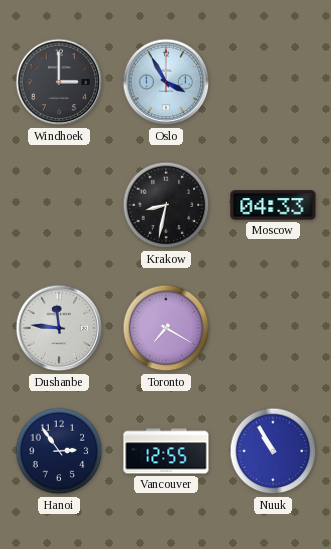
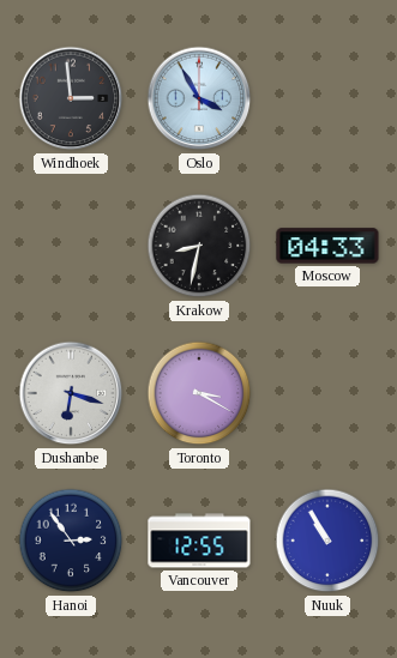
Windhoek: 3:00 -> 2:59
Dushanbe: 11:46 -> 6:18
Toronto: 7:20 -> 3:20
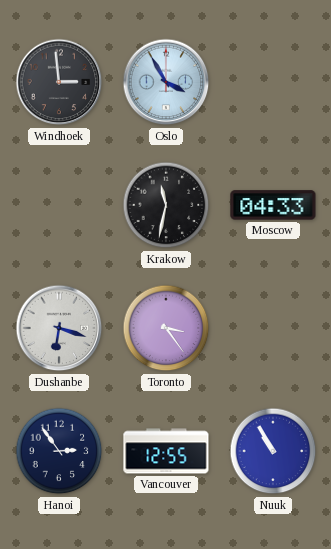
Krakow: 8:32 -> 11:32
Toronto: 3:20 -> 3:24
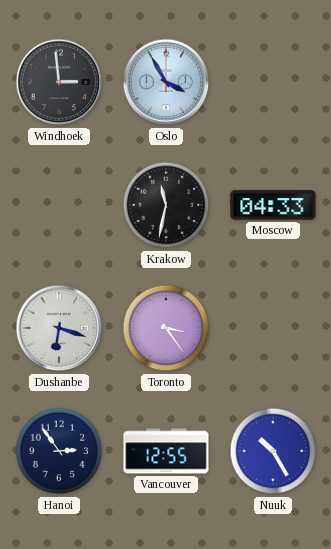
Nuuk: 10:55 -> 10:25
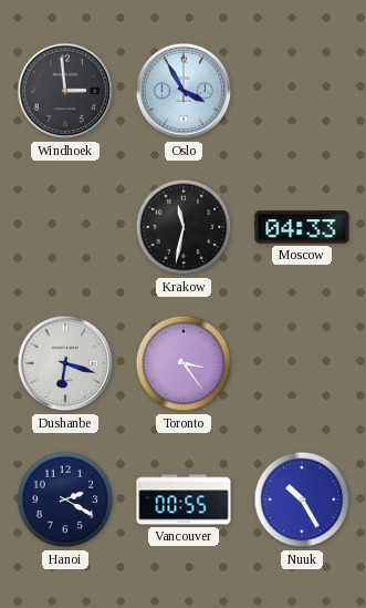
Hanoi: 2:54 -> 2:20
Vancouver: 12:55 -> 00:55
